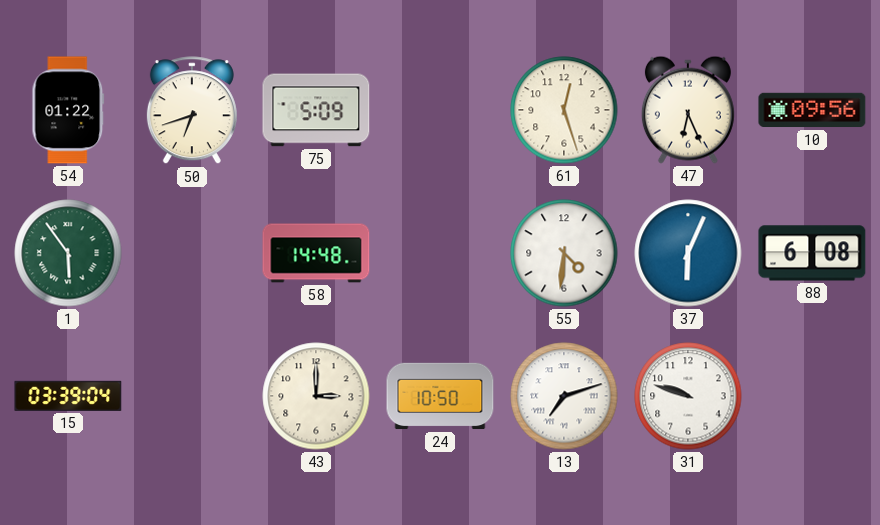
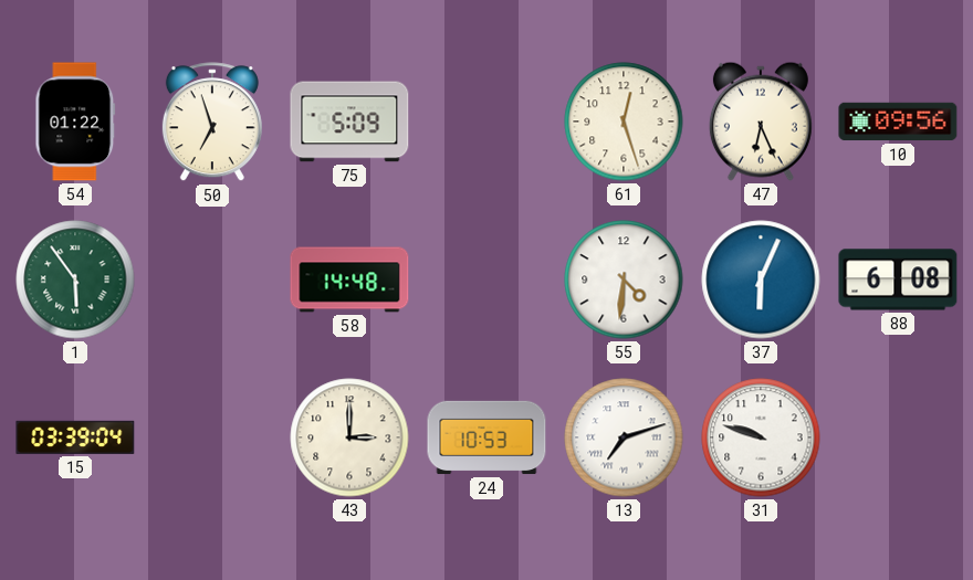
50: 6:42 -> 6:57
24: 10:50 -> 10:53
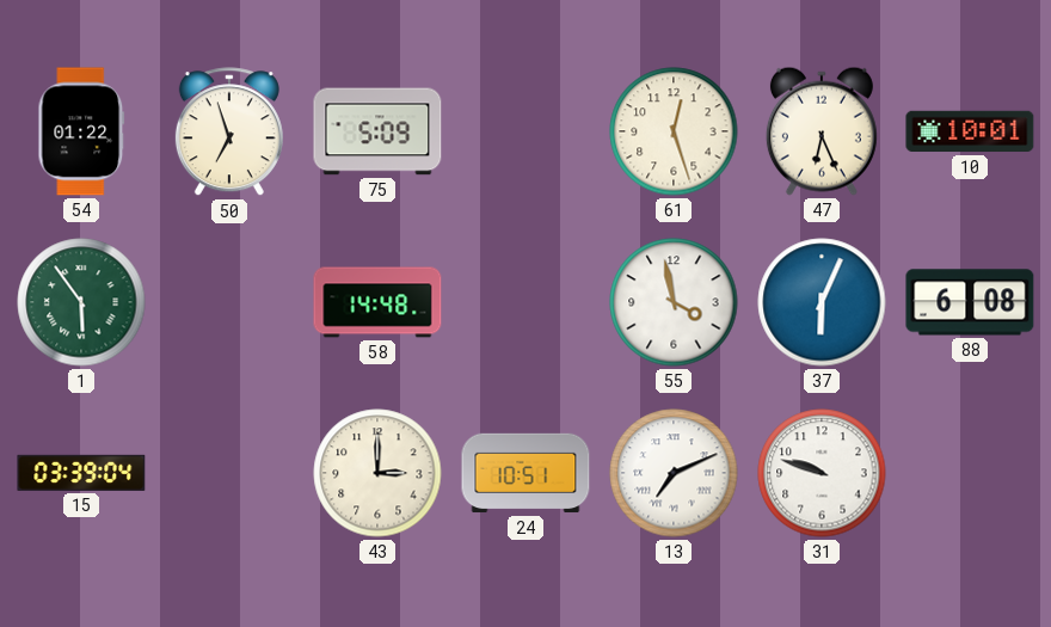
10: 09:56 -> 10:01
55: 4:31 -> 3:58
24: 10:53 -> 10:51
13: 7:12 -> 7:11
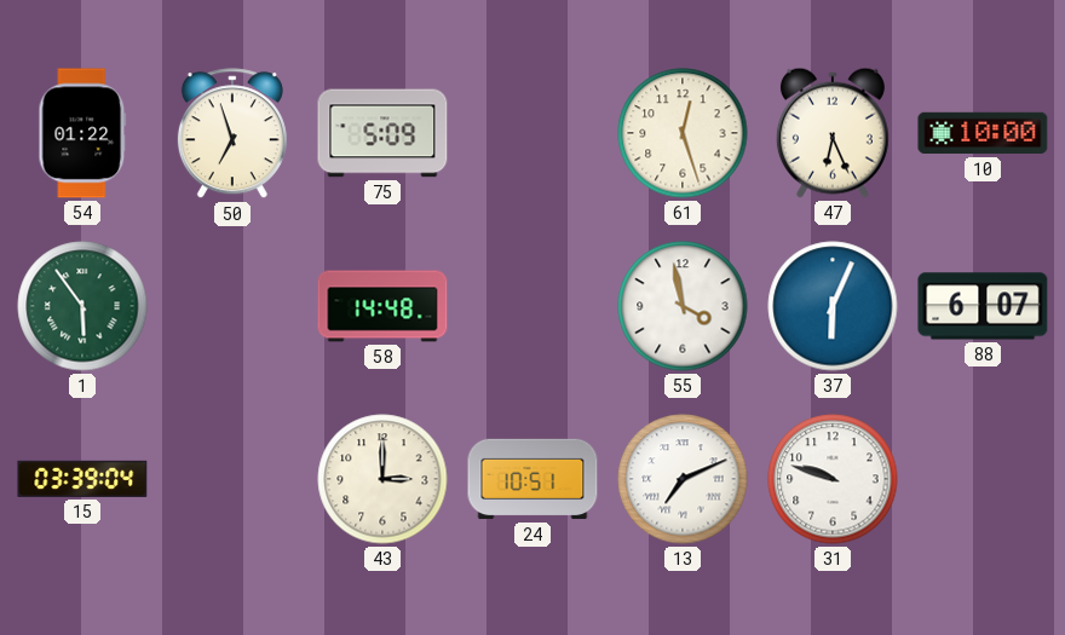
10: 10:01 -> 10:00
88: 6:08 -> 6:07
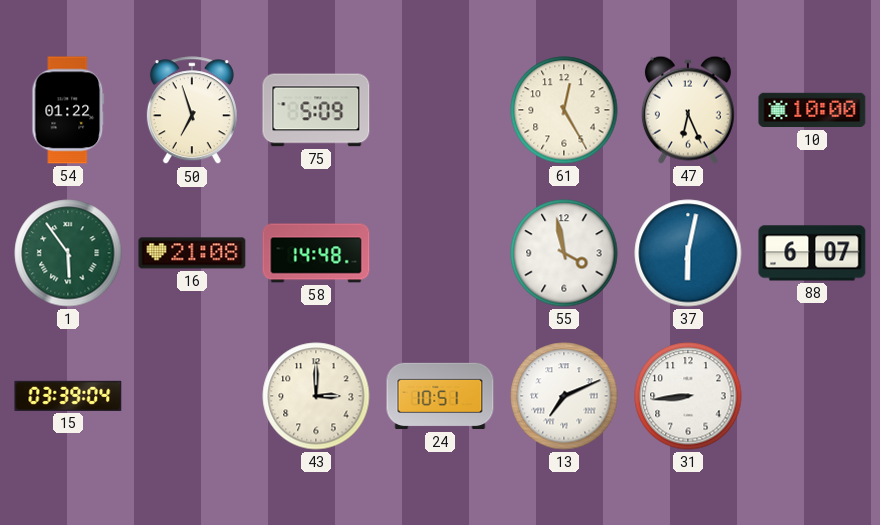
61: 12:27 -> 12:25
16: none -> 21:08
37: 6:04 -> 6:02
31: 9:48 -> 8:44
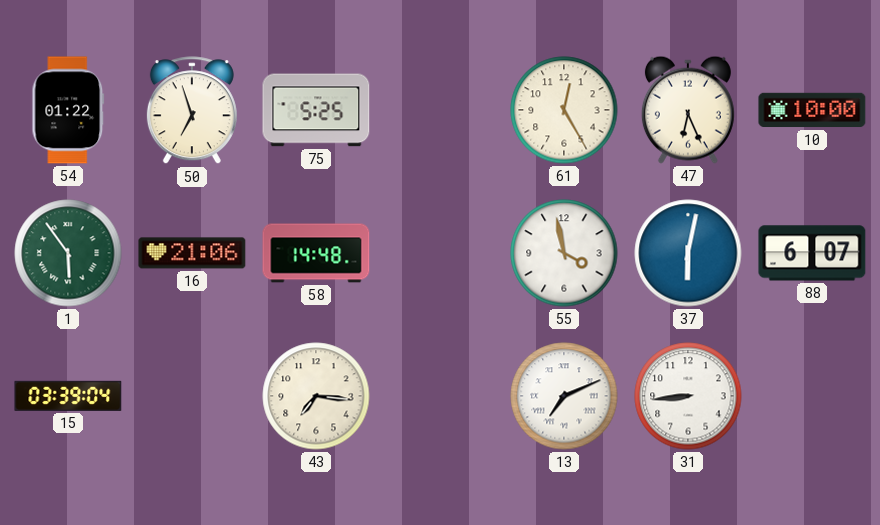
75: 5:09 -> 5:25
16: 21:08 -> 21:06
43: 3:00 -> 7:16
24: 10:51 -> none
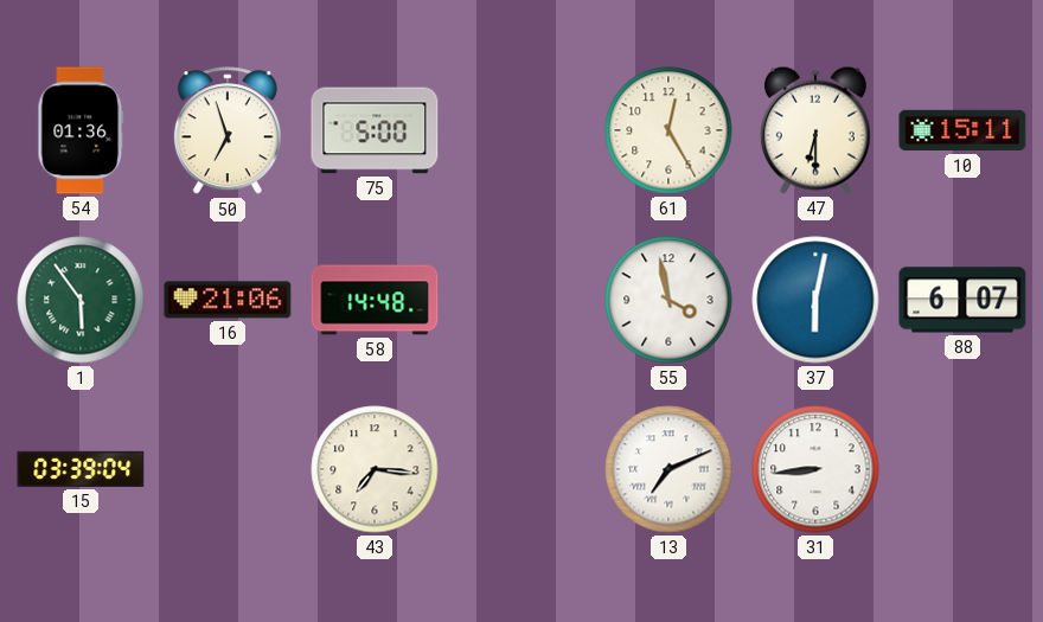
54: 01:22 -> 01:36
75: 5:25 -> 5:00
47: 6:26 -> 6:30
10: 10:00 -> 15:11
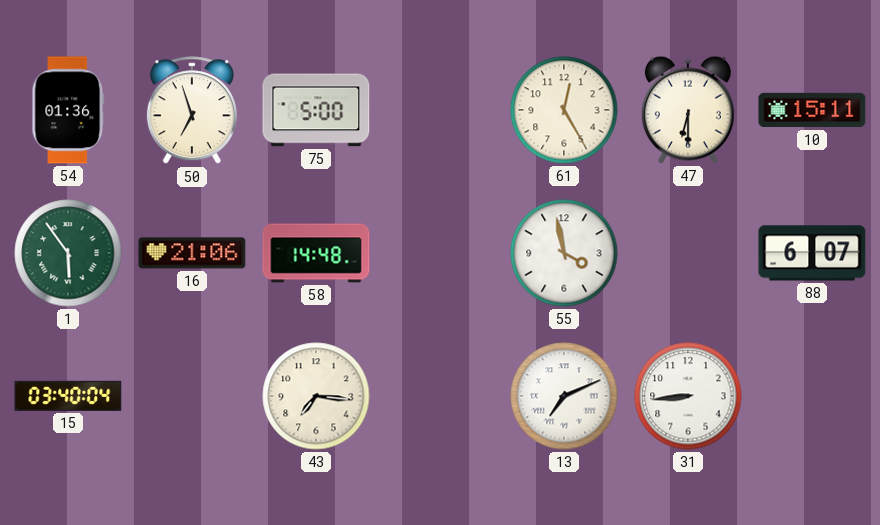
37: 6:02 -> none
15: 03:39 -> 03:40
